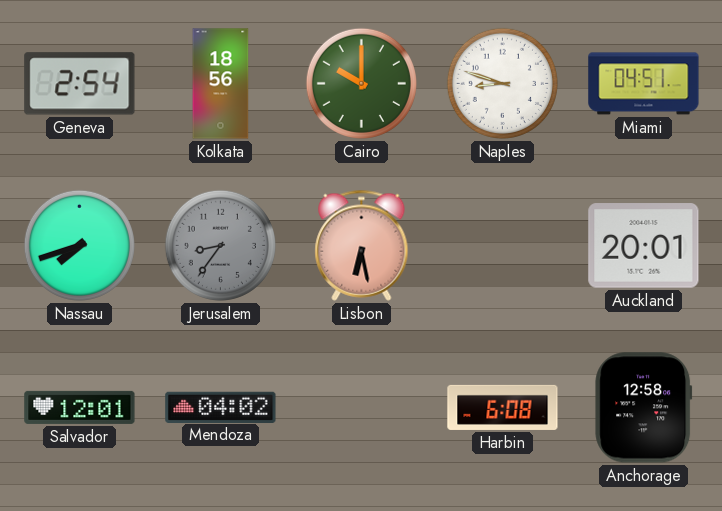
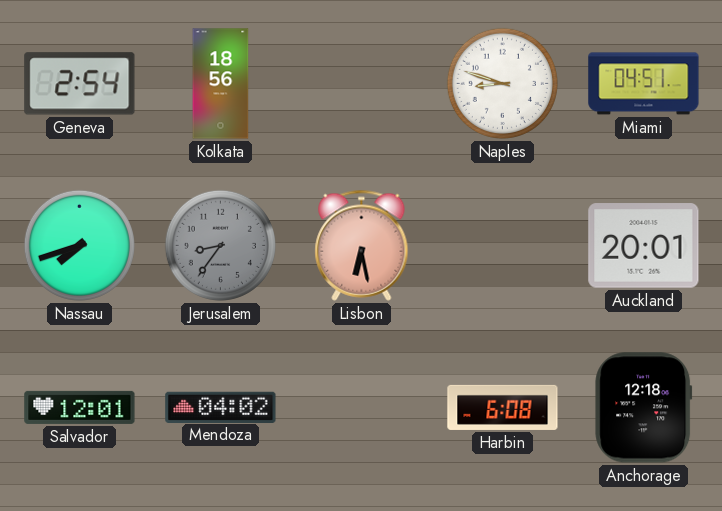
Cairo: 10:00 -> none
Anchorage: 12:58 -> 12:18
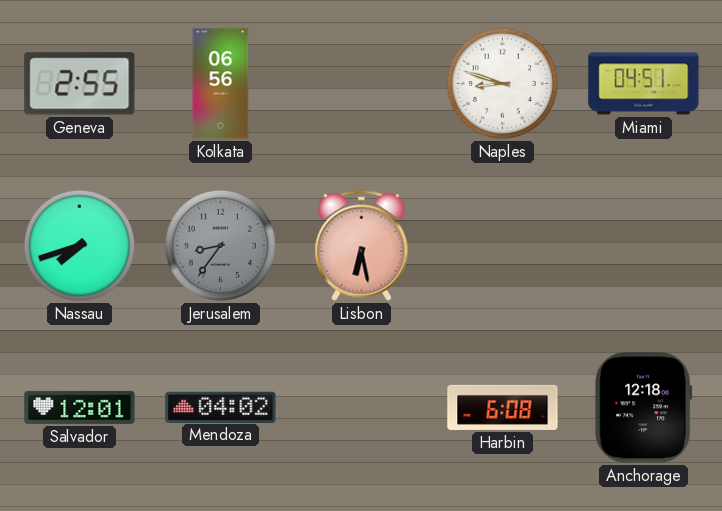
Geneva: 2:54 -> 2:55
Kolkata: 18:56 -> 06:56
Auckland: 20:01 -> none
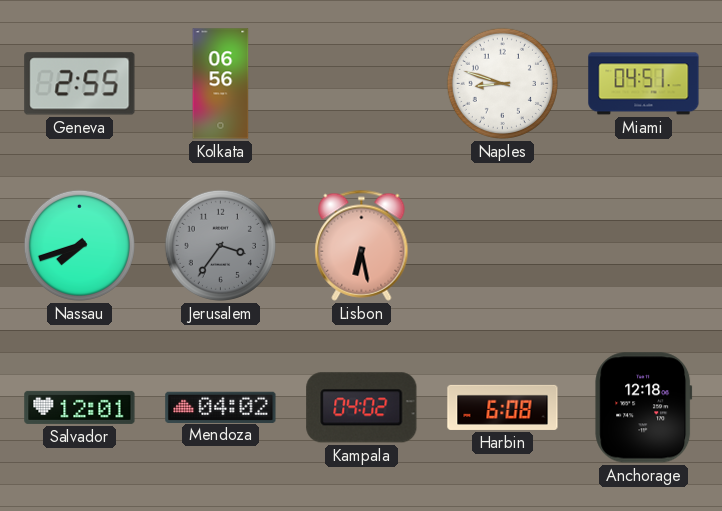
Jerusalem: 8:36 -> 3:36
Kampala: none -> 04:02
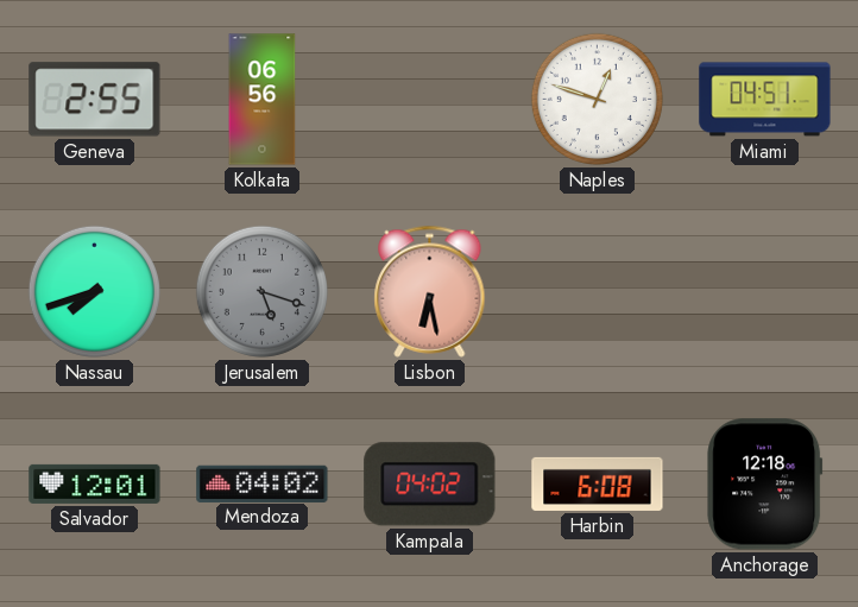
Naples: 8:48 -> 12:48
Jerusalem: 3:36 -> 5:18
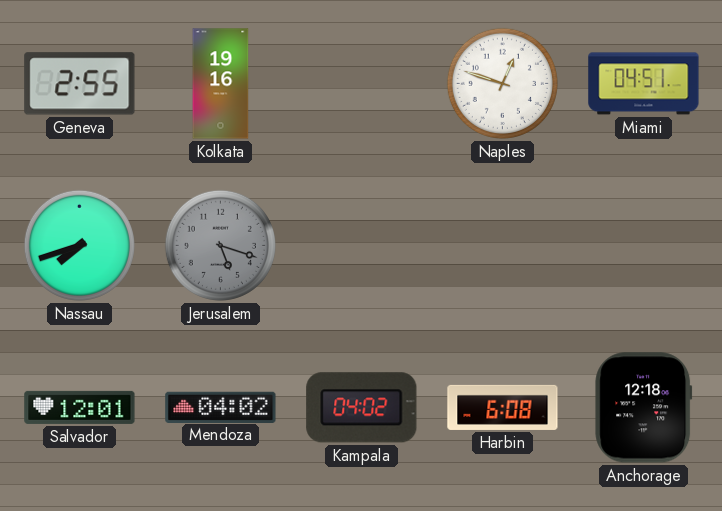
Kolkata: 06:56 -> 19:16
Lisbon: 6:28 -> none
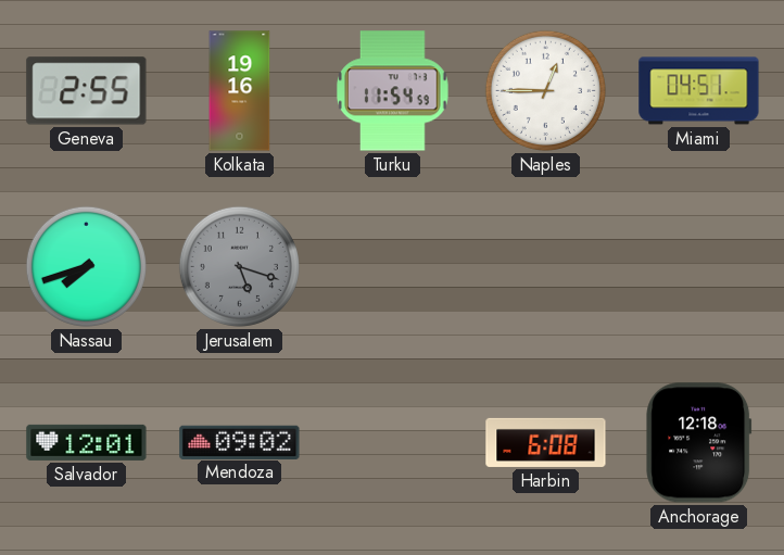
Turku: none -> 11:54
Naples: 12:48 -> 12:45
Mendoza: 04:02 -> 09:02
Kampala: 04:02 -> none
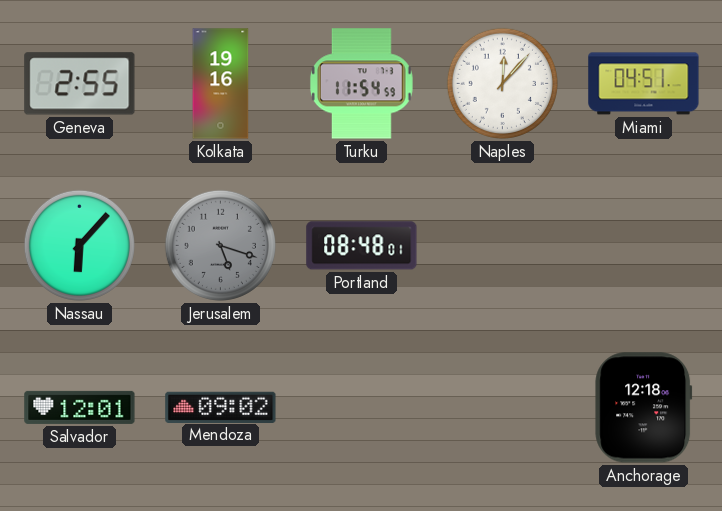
Naples: 12:45 -> 12:07
Nassau: 7:42 -> 6:07
Portland: none -> 08:48
Harbin: 6:08 -> none
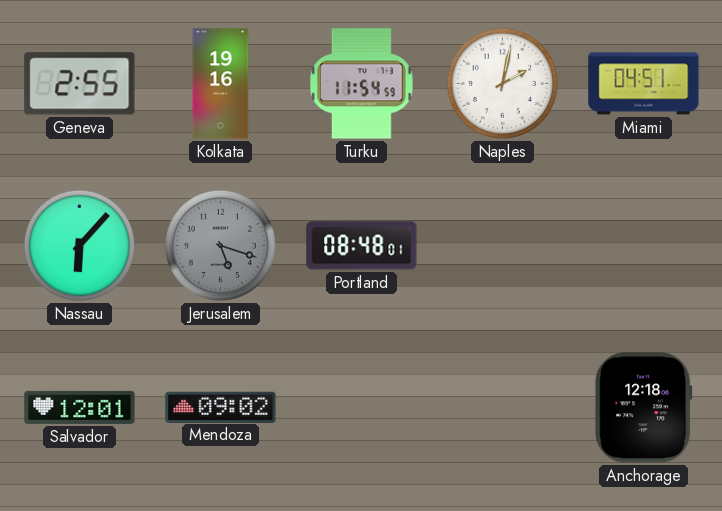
Naples: 12:07 -> 2:02
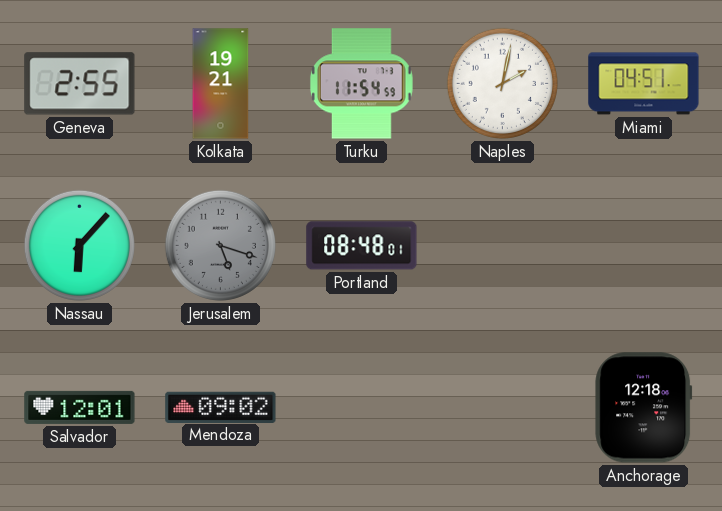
Kolkata: 19:16 -> 19:21
